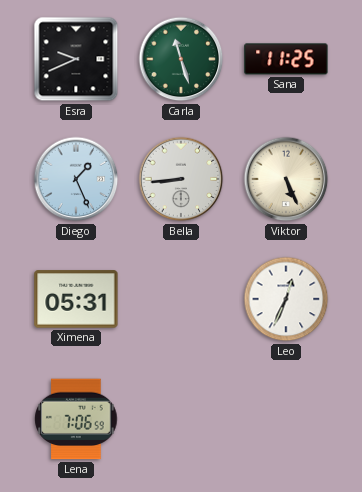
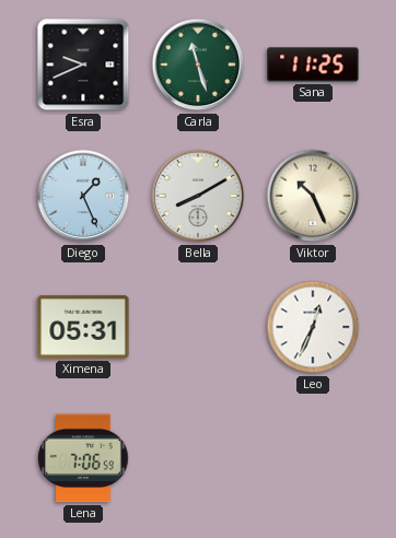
Bella: 8:44 -> 8:10
Viktor: 5:26 -> 10:26
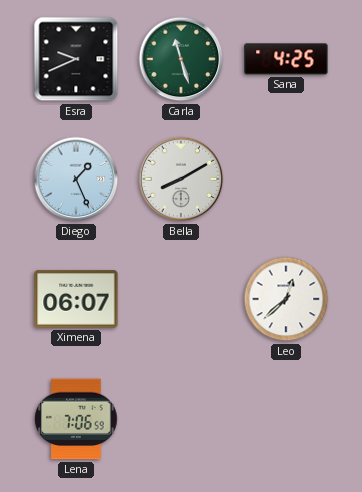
Sana: 11:25 -> 4:25
Viktor: 10:26 -> none
Ximena: 05:31 -> 06:07
Leo: 12:34 -> 12:38
